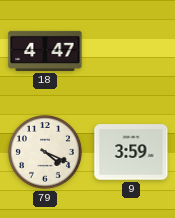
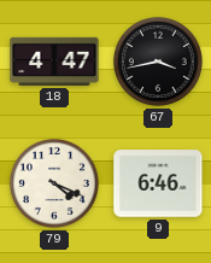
67: none -> 3:43
9: 3:59 -> 6:46
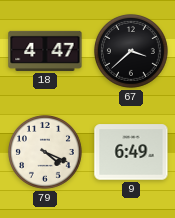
67: 3:43 -> 3:38
9: 6:46 -> 6:49
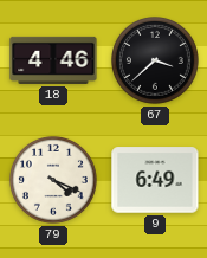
18: 4:47 -> 4:46
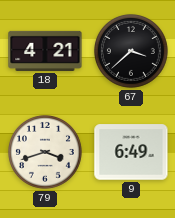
18: 4:46 -> 4:21
79: 4:19 -> 3:42
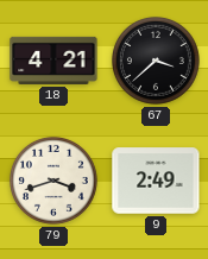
9: 6:49 -> 2:49
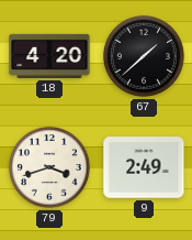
18: 4:21 -> 4:20
67: 3:38 -> 1:38
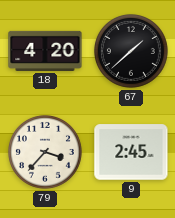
79: 3:42 -> 3:37
9: 2:49 -> 2:45
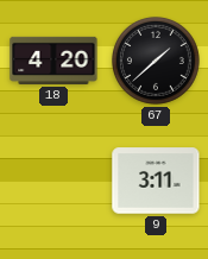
79: 3:37 -> none
9: 2:45 -> 3:11
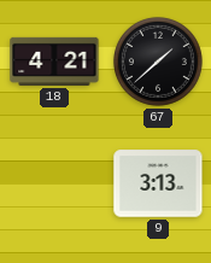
18: 4:20 -> 4:21
9: 3:11 -> 3:13
